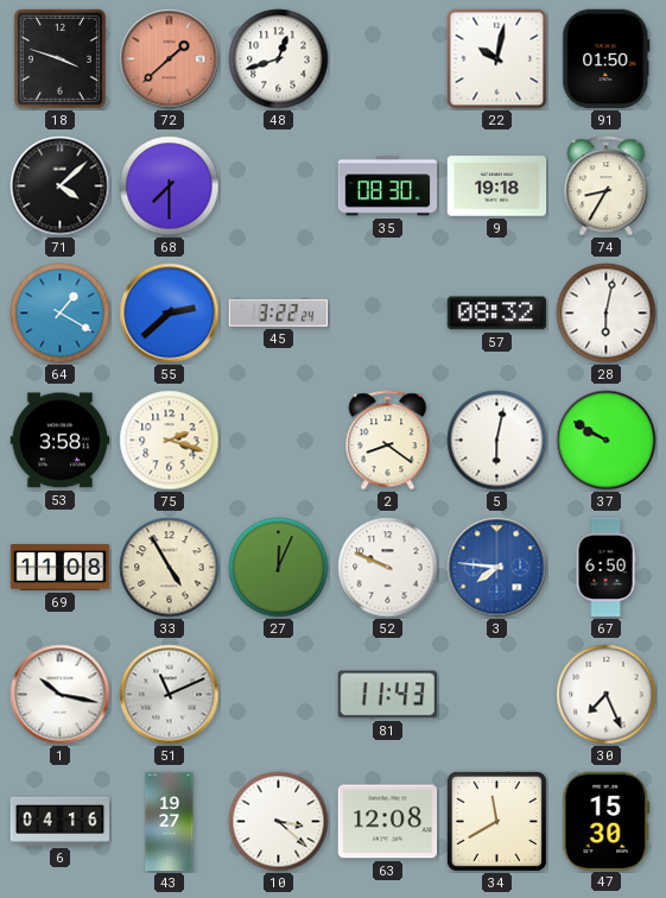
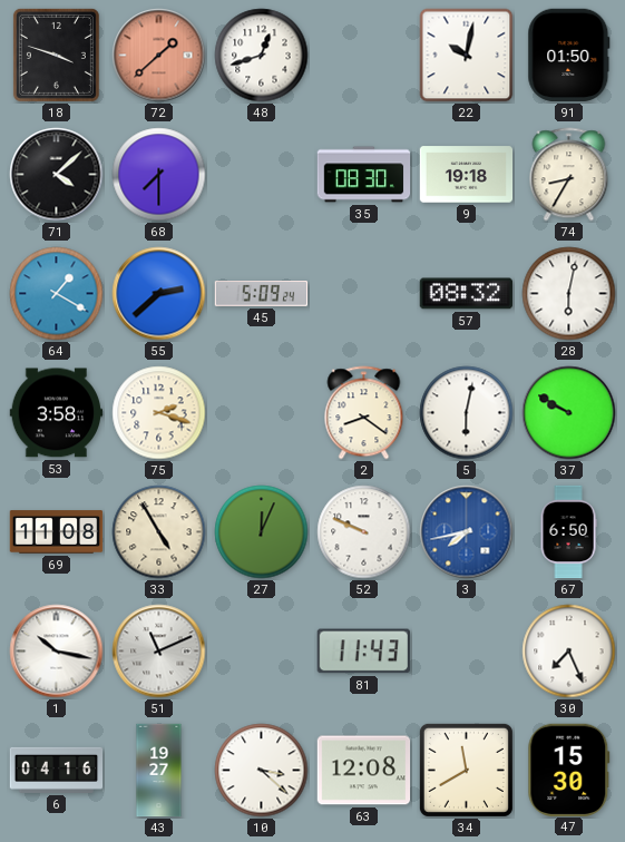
45: 3:22 -> 5:09
3: 7:46 -> 7:43
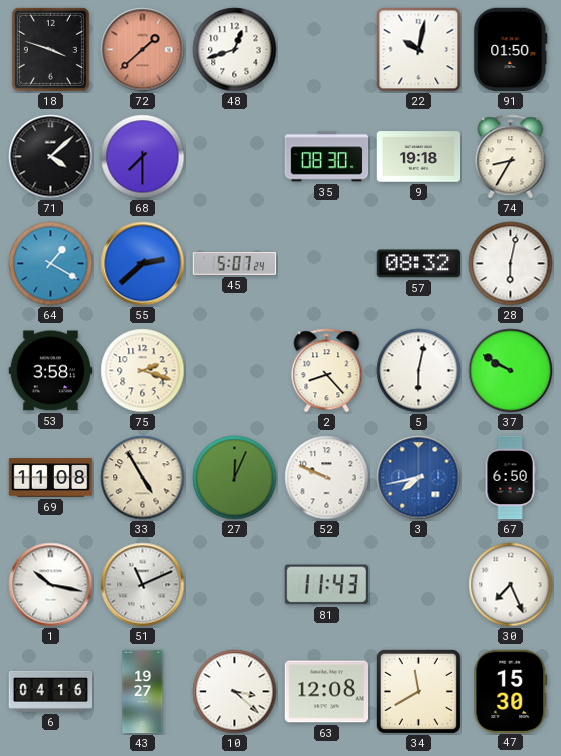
45: 5:09 -> 5:07
2: 8:21 -> 8:23
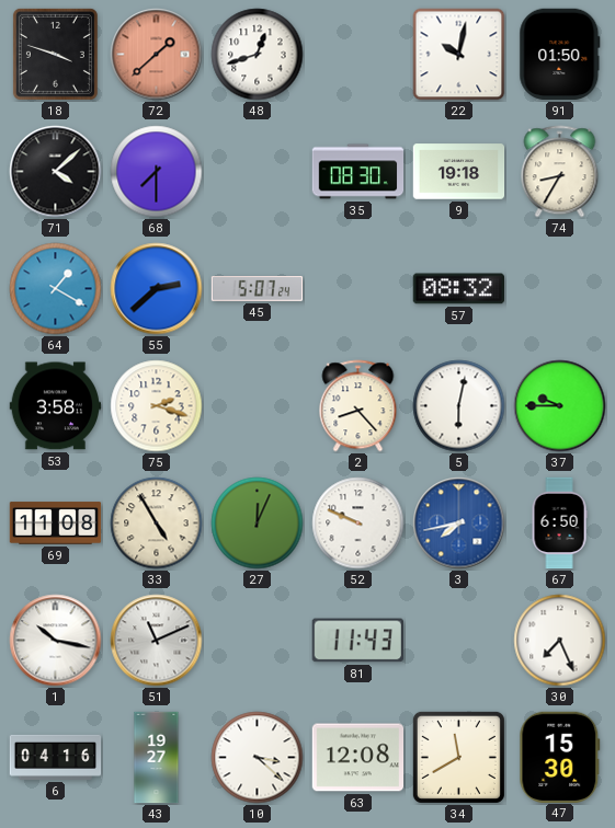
28: 6:02 -> none
37: 9:50 -> 9:45
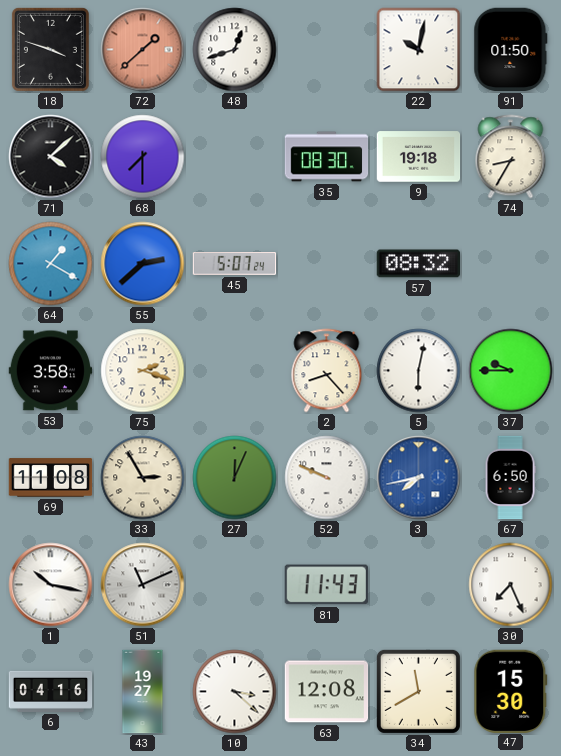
33: 4:55 -> 2:55
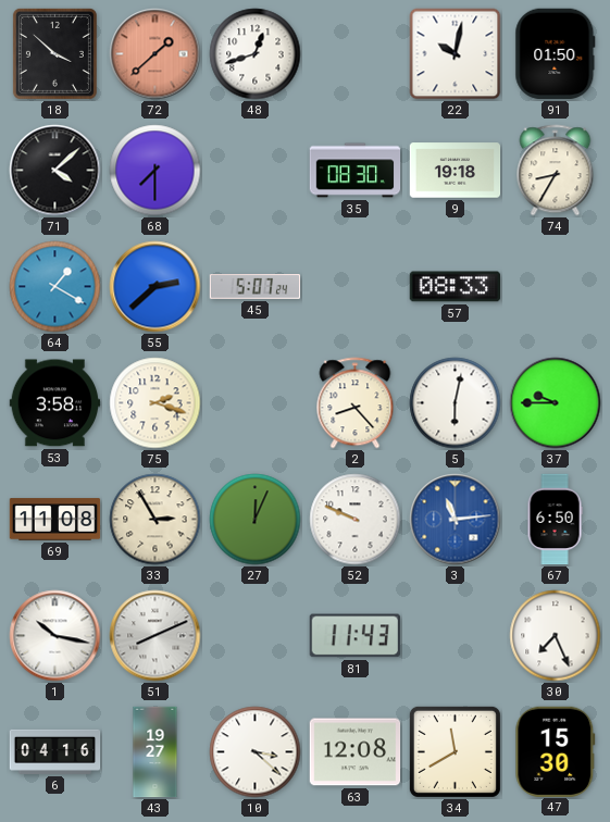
18: 3:48 -> 3:52
57: 08:32 -> 08:33
3: 7:43 -> 11:14
51: 11:11 -> 8:11
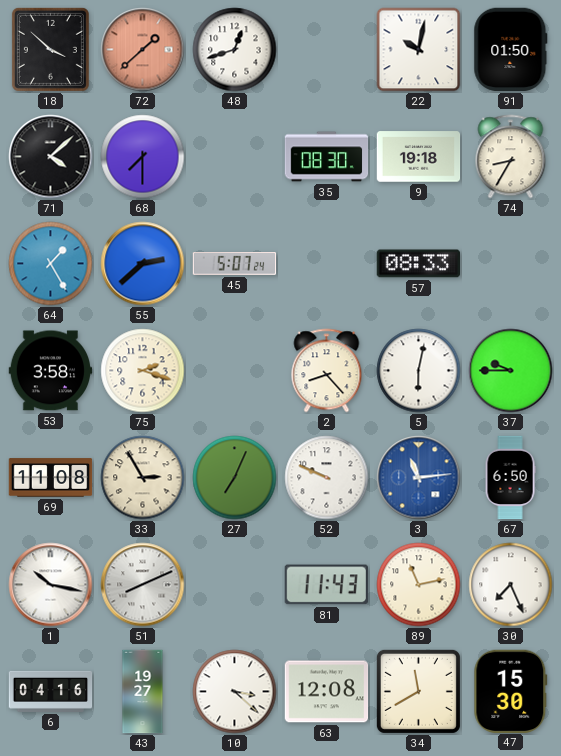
64: 1:20 -> 1:25
27: 12:04 -> 7:04
89: none -> 11:13
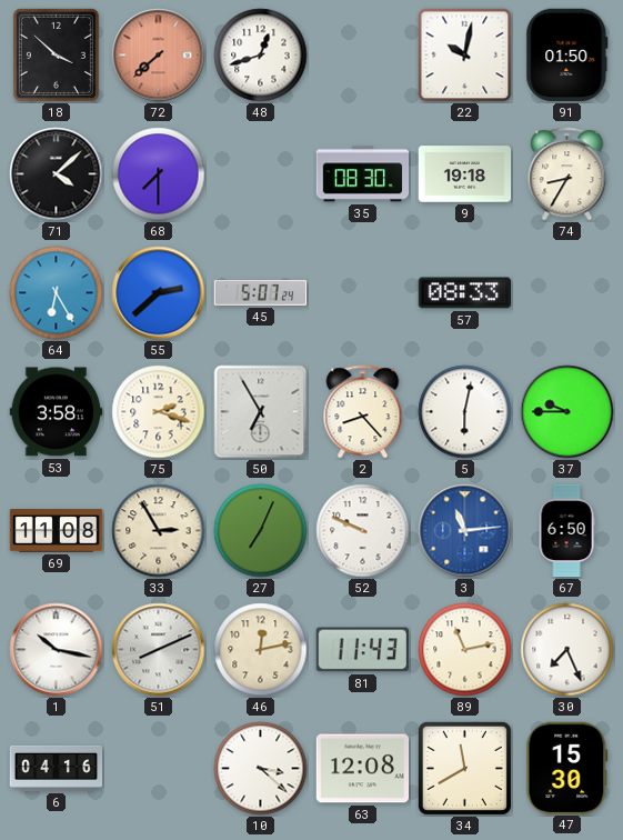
72: 1:38 -> 7:38
64: 1:25 -> 6:25
50: none -> 6:55
46: none -> 12:13
43: 19:27 -> none
